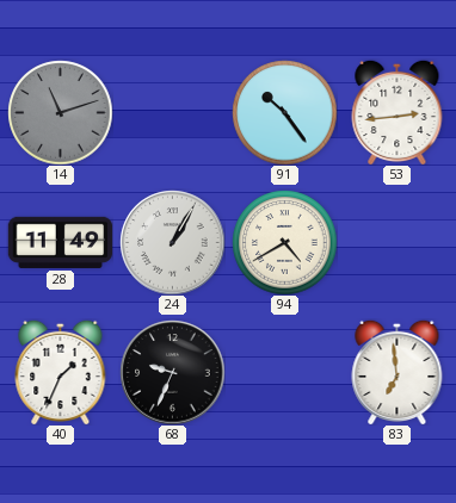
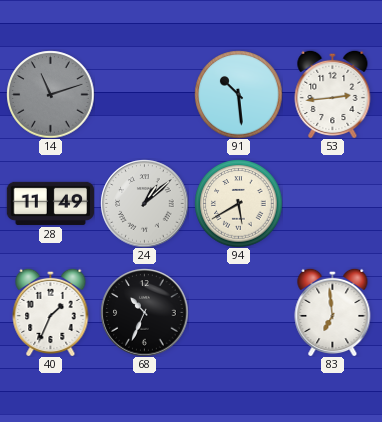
91: 10:24 -> 10:29
24: 1:05 -> 1:08
94: 4:40 -> 5:40
68: 9:34 -> 10:34
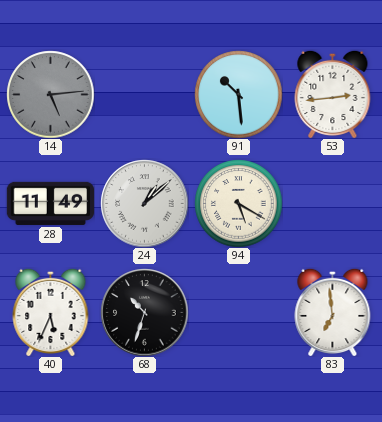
14: 11:12 -> 5:14
94: 5:40 -> 5:20
40: 1:34 -> 5:34
68: 10:34 -> 10:33
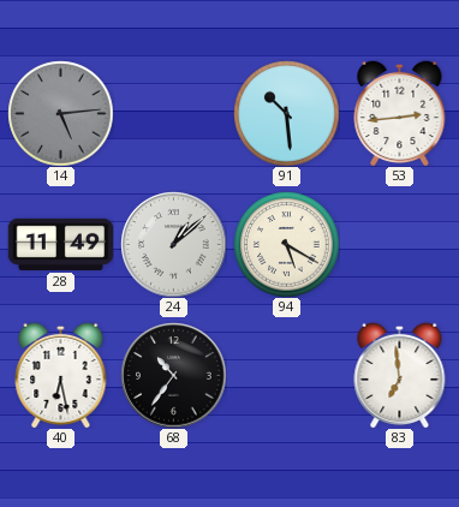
40: 5:34 -> 6:28
68: 10:33 -> 10:36
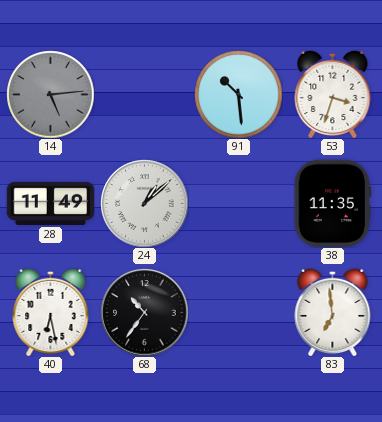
53: 2:44 -> 3:33
94: 5:20 -> none
38: none -> 11:35
